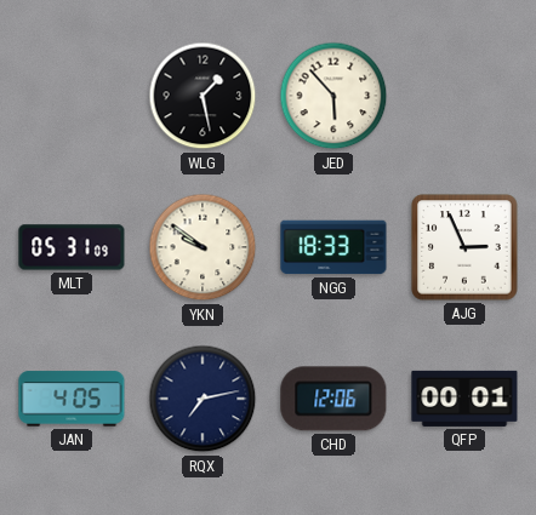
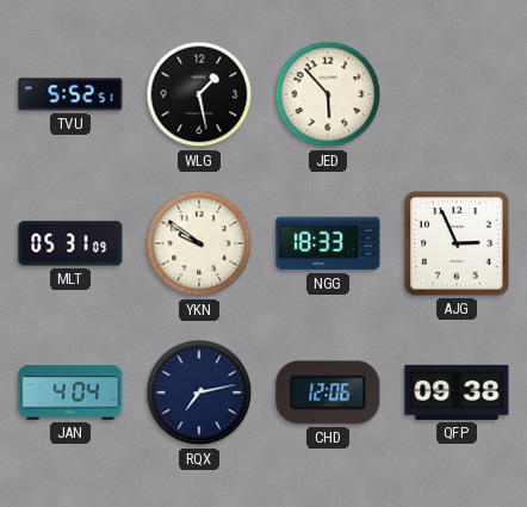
TVU: none -> 5:52
JAN: 4:05 -> 4:04
QFP: 00:01 -> 09:38
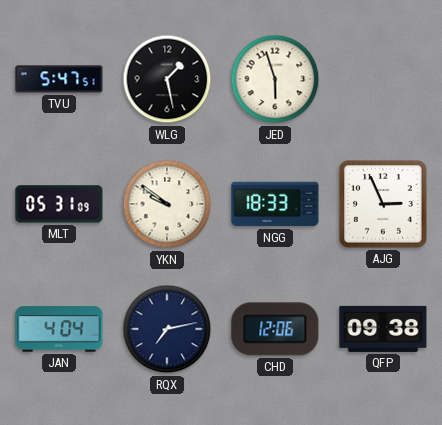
TVU: 5:52 -> 5:47
JED: 5:53 -> 5:57
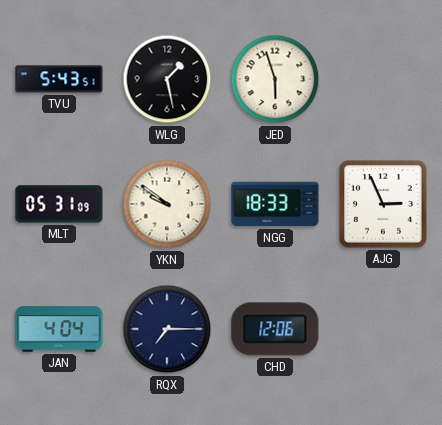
TVU: 5:47 -> 5:43
RQX: 7:13 -> 7:15
QFP: 09:38 -> none
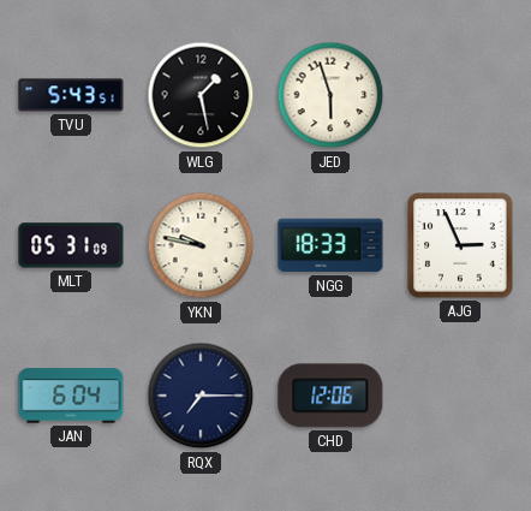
YKN: 9:51 -> 9:47
JAN: 4:04 -> 6:04
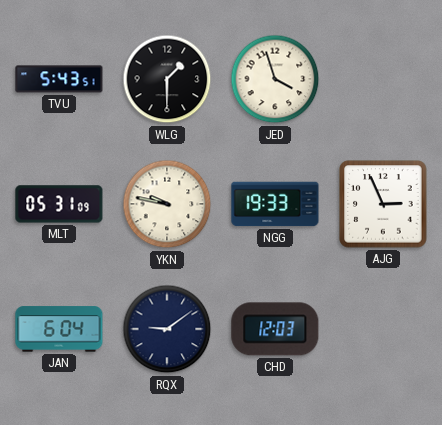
WLG: 1:28 -> 1:30
JED: 5:57 -> 3:57
NGG: 18:33 -> 19:33
RQX: 7:15 -> 9:09
CHD: 12:06 -> 12:03
